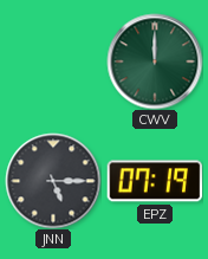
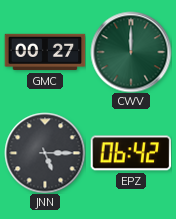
GMC: none -> 00:27
EPZ: 07:19 -> 06:42
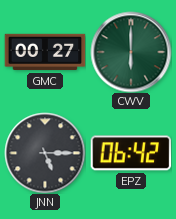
CWV: 12:00 -> 6:00
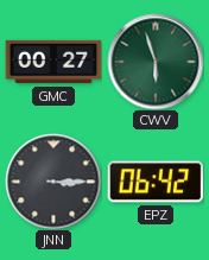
CWV: 6:00 -> 5:57
JNN: 5:15 -> 3:15
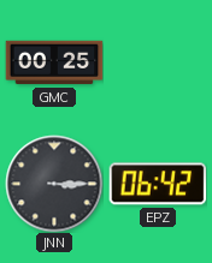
GMC: 00:27 -> 00:25
CWV: 5:57 -> none
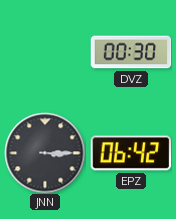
GMC: 00:25 -> none
DVZ: none -> 00:30
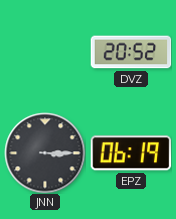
DVZ: 00:30 -> 20:52
EPZ: 06:42 -> 06:19
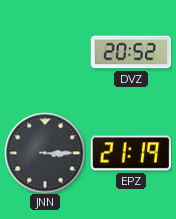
EPZ: 06:19 -> 21:19
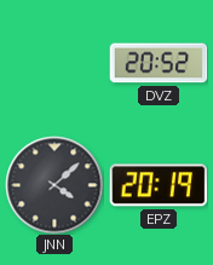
JNN: 3:15 -> 4:08
EPZ: 21:19 -> 20:19
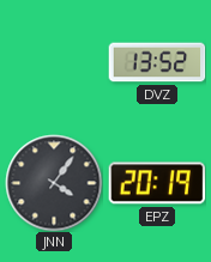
DVZ: 20:52 -> 13:52
JNN: 4:08 -> 4:06
